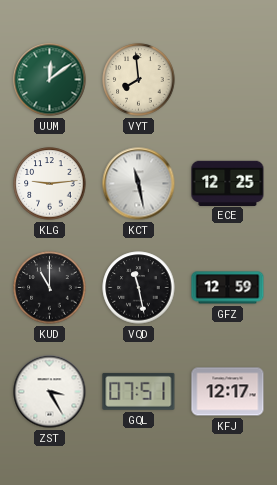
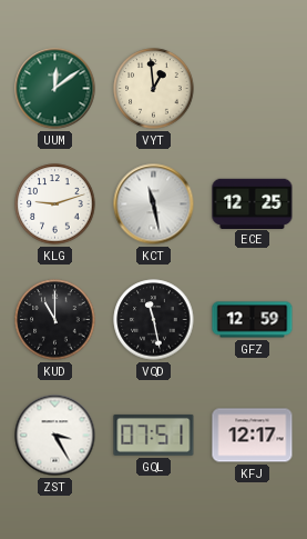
VYT: 7:59 -> 12:59
KLG: 9:14 -> 9:12
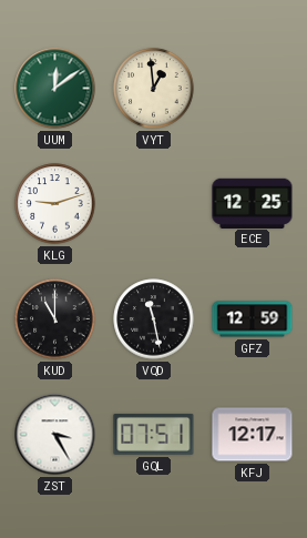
KCT: 11:28 -> none
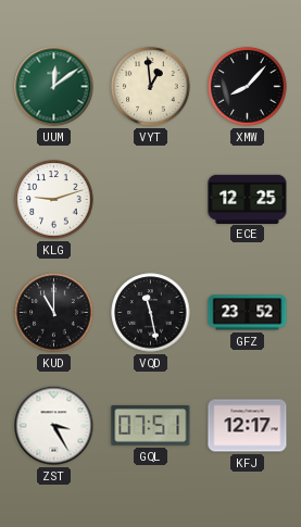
XMW: none -> 8:07
GFZ: 12:59 -> 23:52
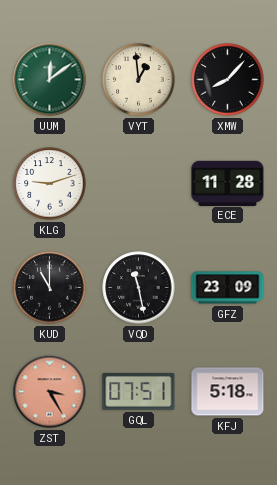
ECE: 12:25 -> 11:28
GFZ: 23:52 -> 23:09
ZST dial: white -> salmon
KFJ: 12:17 -> 5:18
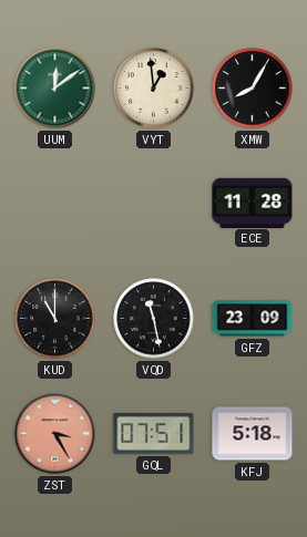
XMW: 8:07 -> 8:05
KLG: 9:12 -> none
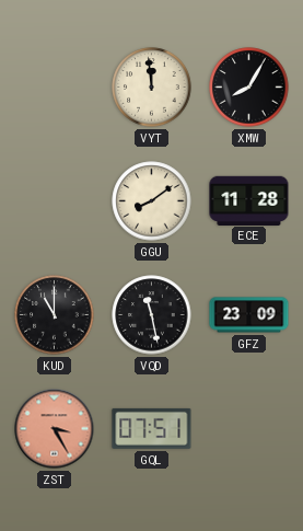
UUM: 12:09 -> none
VYT: 12:59 -> 11:59
GGU: none -> 8:09
KFJ: 5:18 -> none
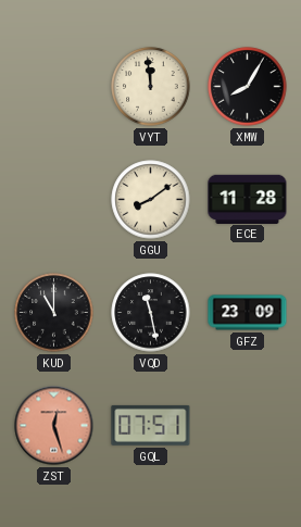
ZST: 3:25 -> 12:27
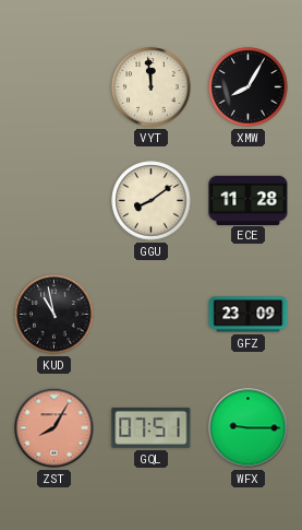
KUD: 11:00 -> 10:58
VQD: 11:28 -> none
ZST: 12:27 -> 8:05
WFX: none -> 9:15
